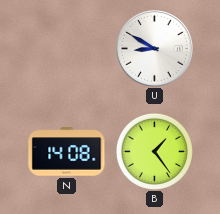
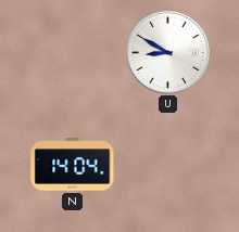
N: 14:08 -> 14:04
B: 1:24 -> none
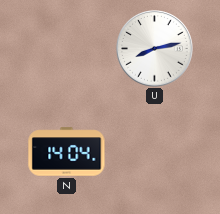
U: 8:50 -> 8:13
